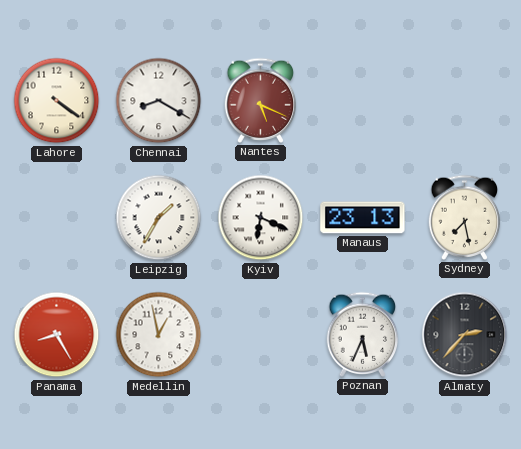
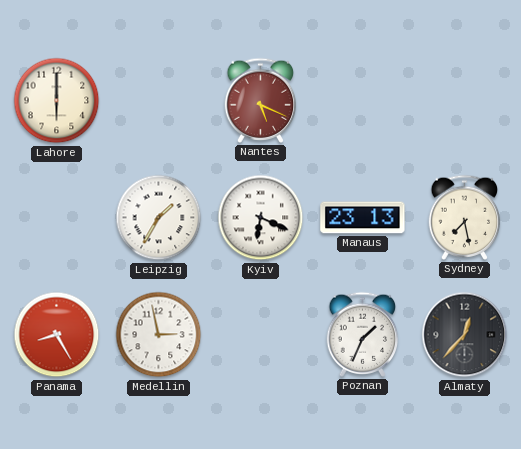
Lahore: 4:21 -> 6:00
Chennai: 8:20 -> none
Medellin: 12:58 -> 2:58
Poznan: 5:34 -> 1:34
Almaty: 2:37 -> 12:37
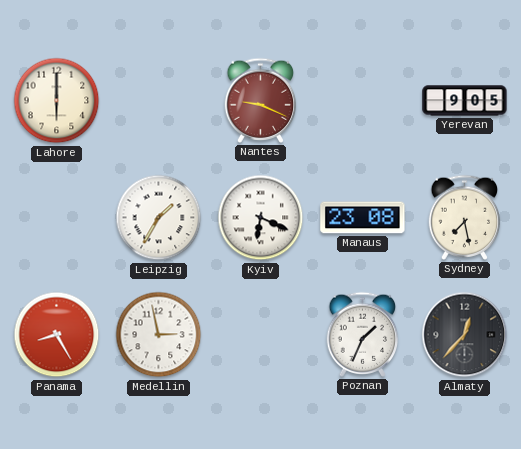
Nantes: 5:19 -> 9:19
Yerevan: none -> 9:05
Manaus: 23:13 -> 23:08
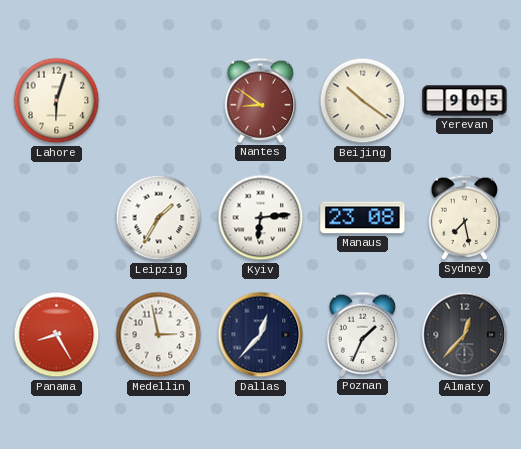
Lahore: 6:00 -> 6:03
Nantes: 9:19 -> 8:51
Beijing: none -> 10:21
Kyiv: 6:19 -> 6:14
Dallas: none -> 12:37
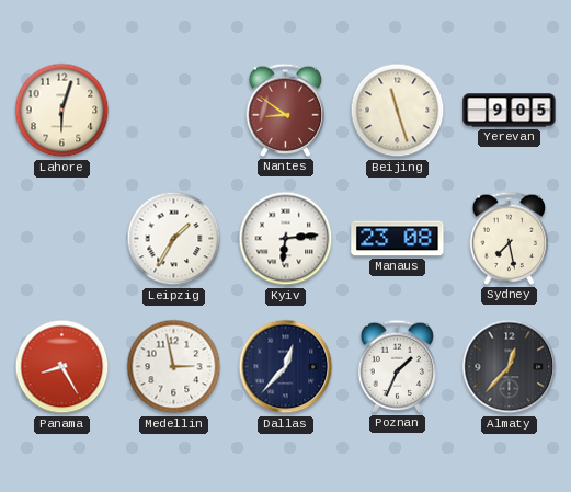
Beijing: 10:21 -> 11:27
